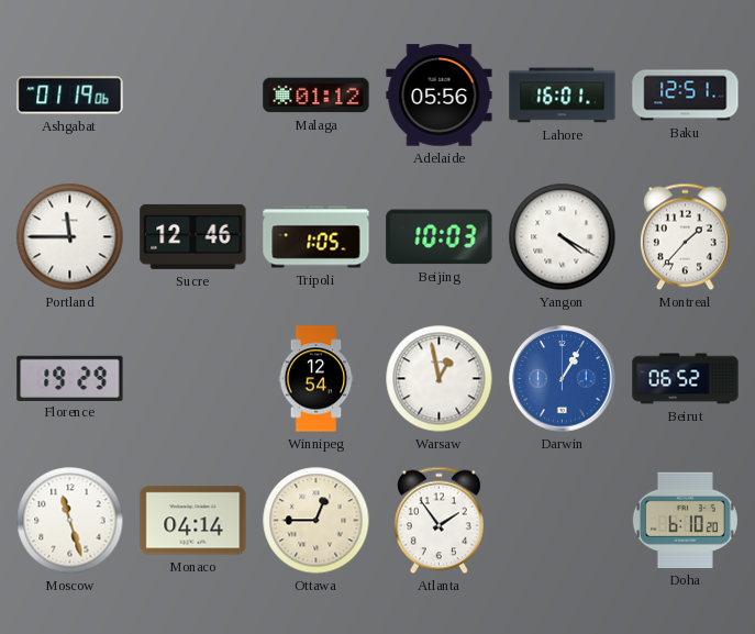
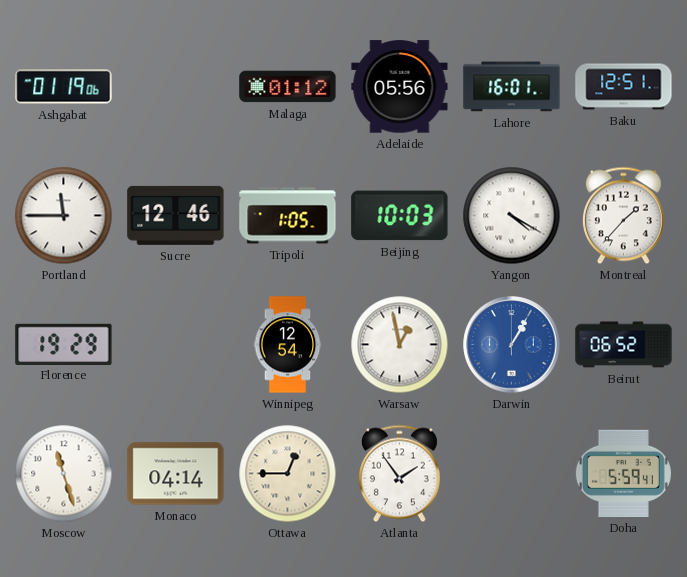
Doha: 6:10 -> 5:59
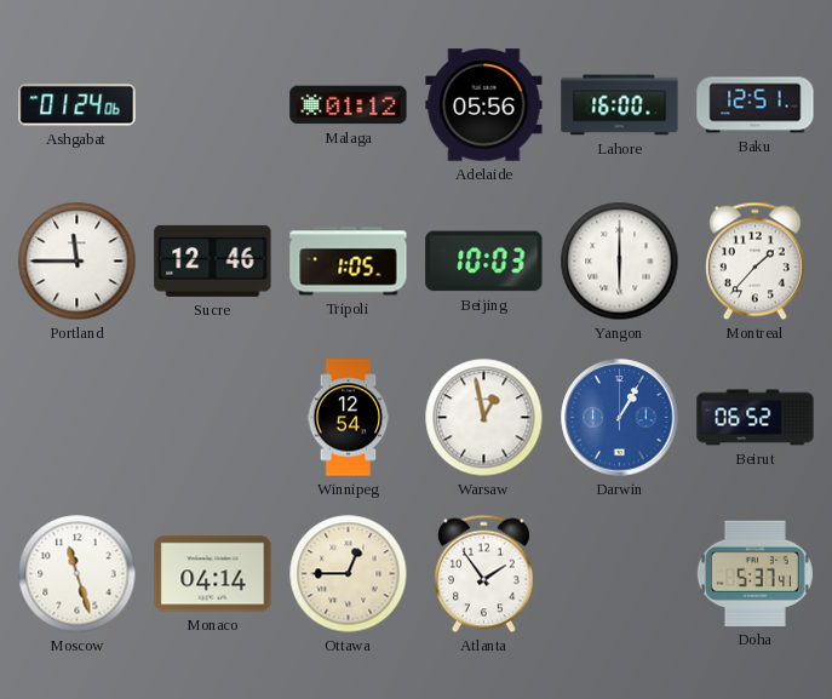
Ashgabat: 01:19 -> 01:24
Lahore: 16:01 -> 16:00
Yangon: 4:20 -> 6:00
Florence: 19:29 -> none
Doha: 5:59 -> 5:37
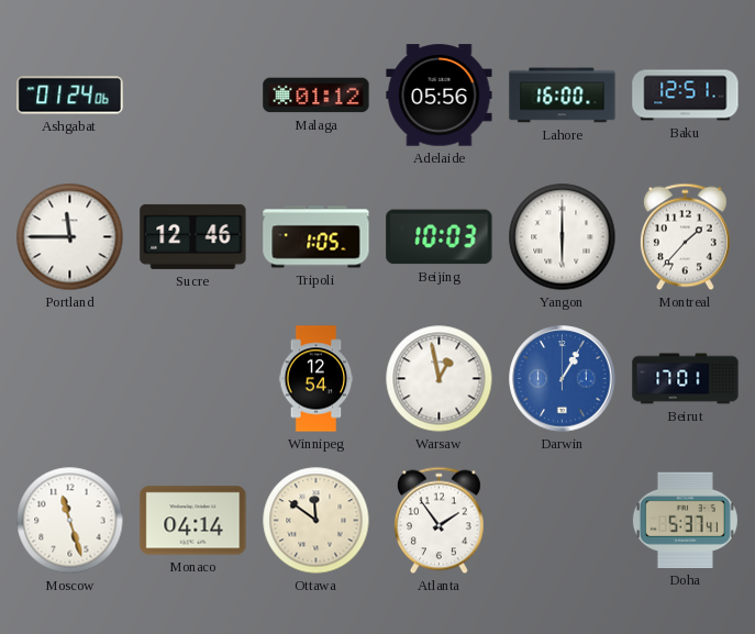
Beirut: 06:52 -> 17:01
Ottawa: 12:45 -> 11:51
